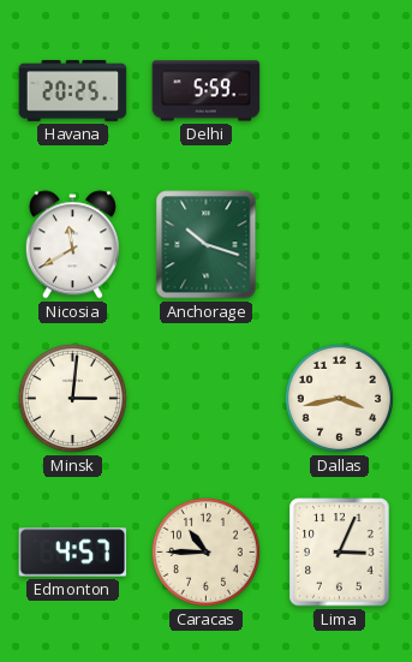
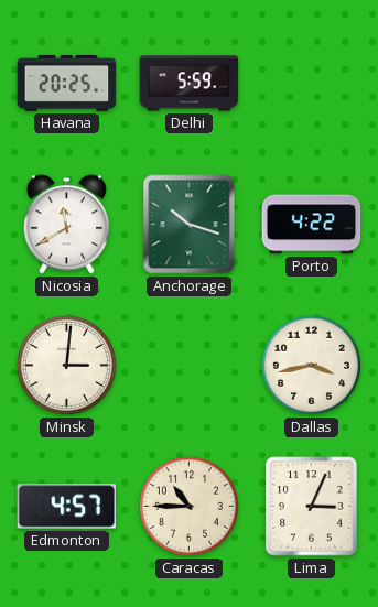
Porto: none -> 4:22
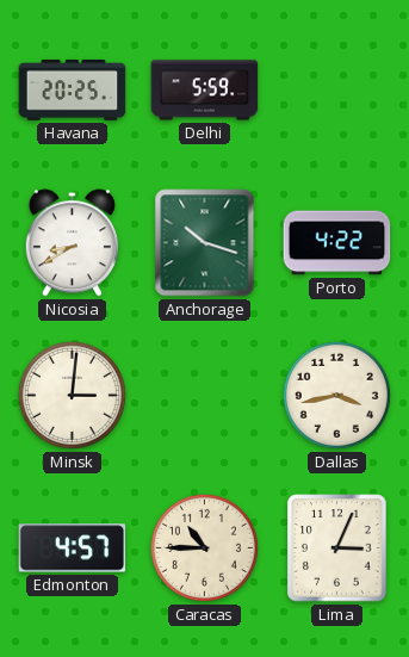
Nicosia: 11:40 -> 8:40
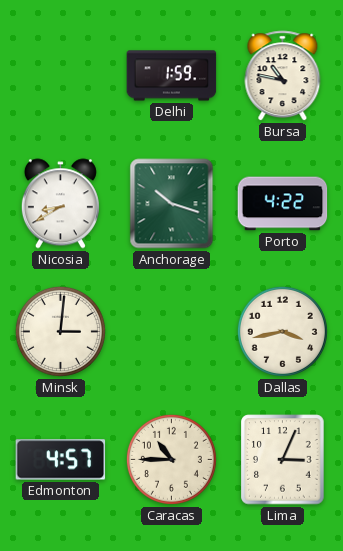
Havana: 20:25 -> none
Delhi: 5:59 -> 1:59
Bursa: none -> 10:47
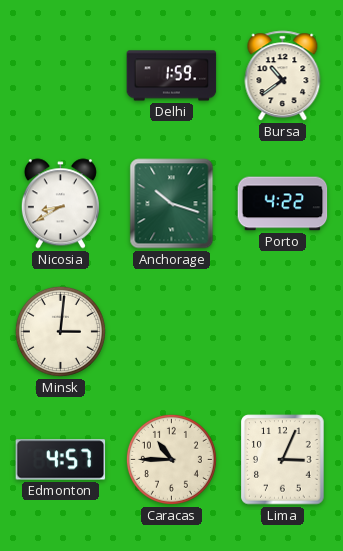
Bursa: 10:47 -> 10:39
Dallas: 3:43 -> none
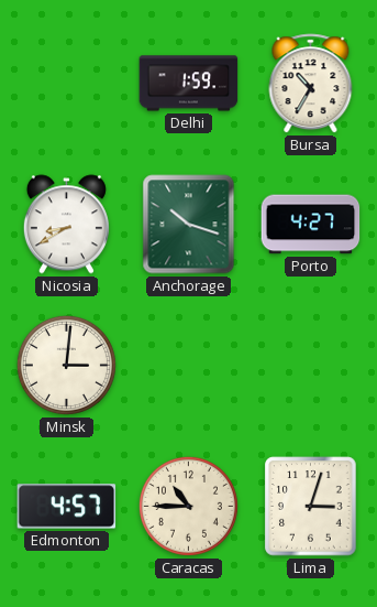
Bursa: 10:39 -> 10:35
Porto: 4:22 -> 4:27
Lima: 3:04 -> 3:03
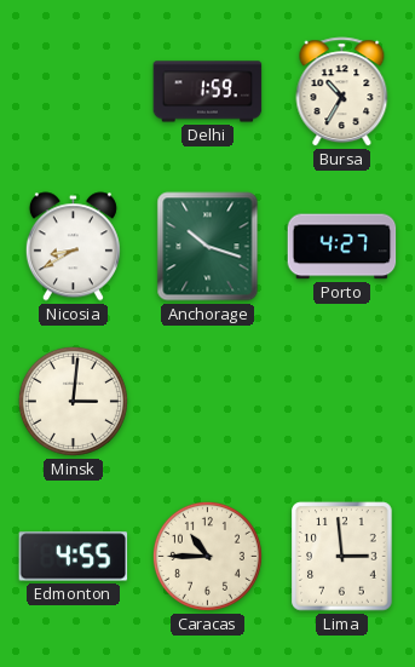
Edmonton: 4:57 -> 4:55
Lima: 3:03 -> 2:59
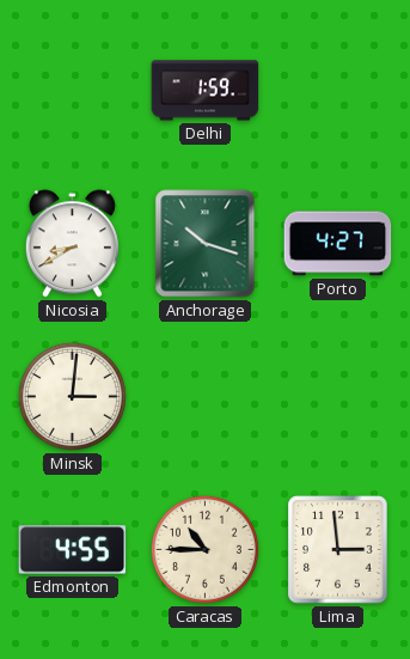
Bursa: 10:35 -> none
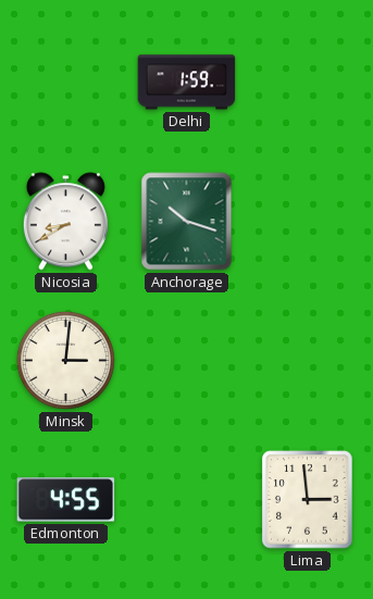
Porto: 4:27 -> none
Caracas: 10:45 -> none
